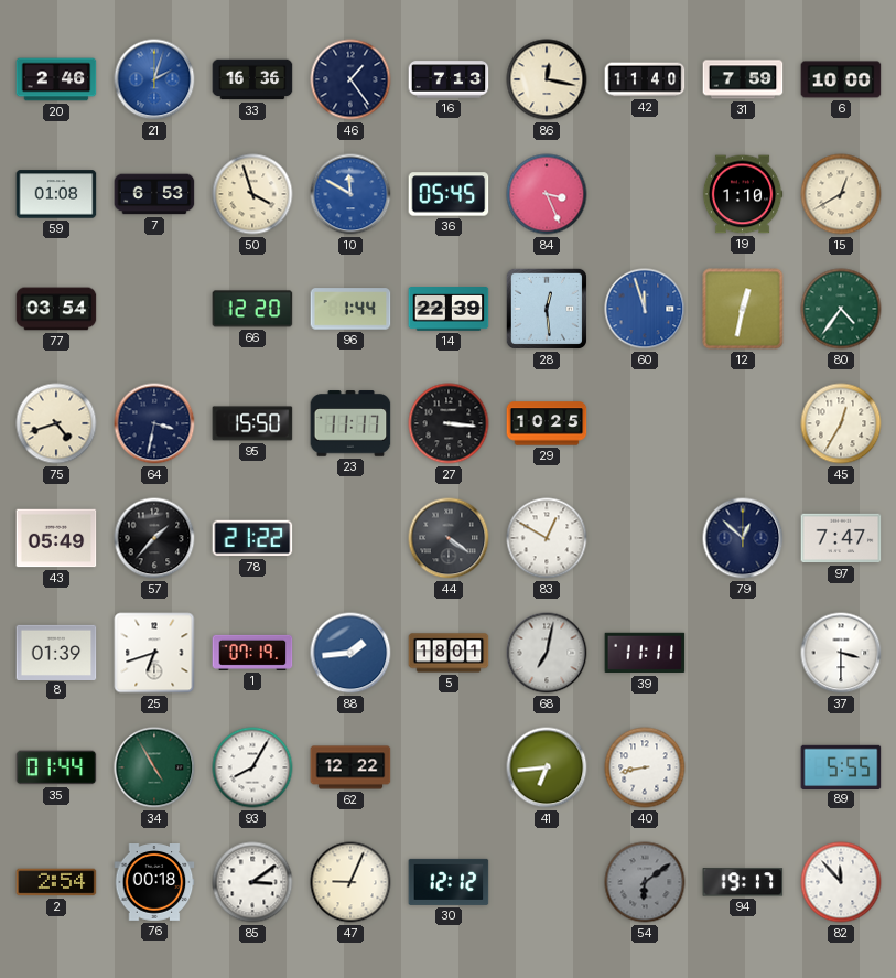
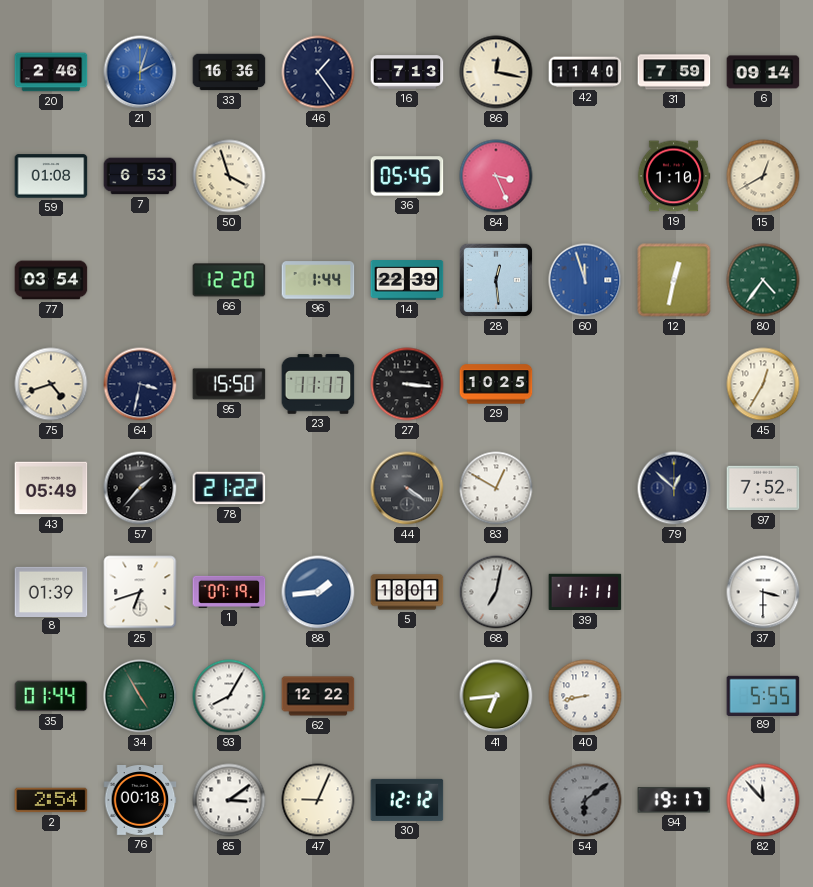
6: 10:00 -> 09:14
10: 11:50 -> none
97: 7:47 -> 7:52
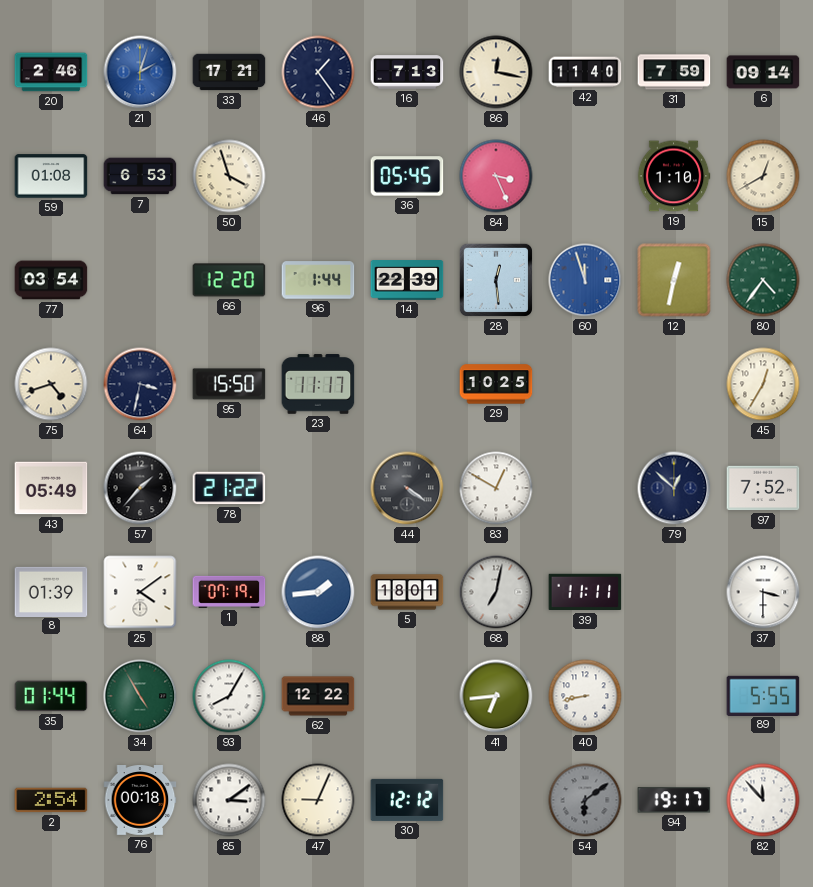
33: 16:36 -> 17:21
27: 3:16 -> none
25: 6:42 -> 4:09
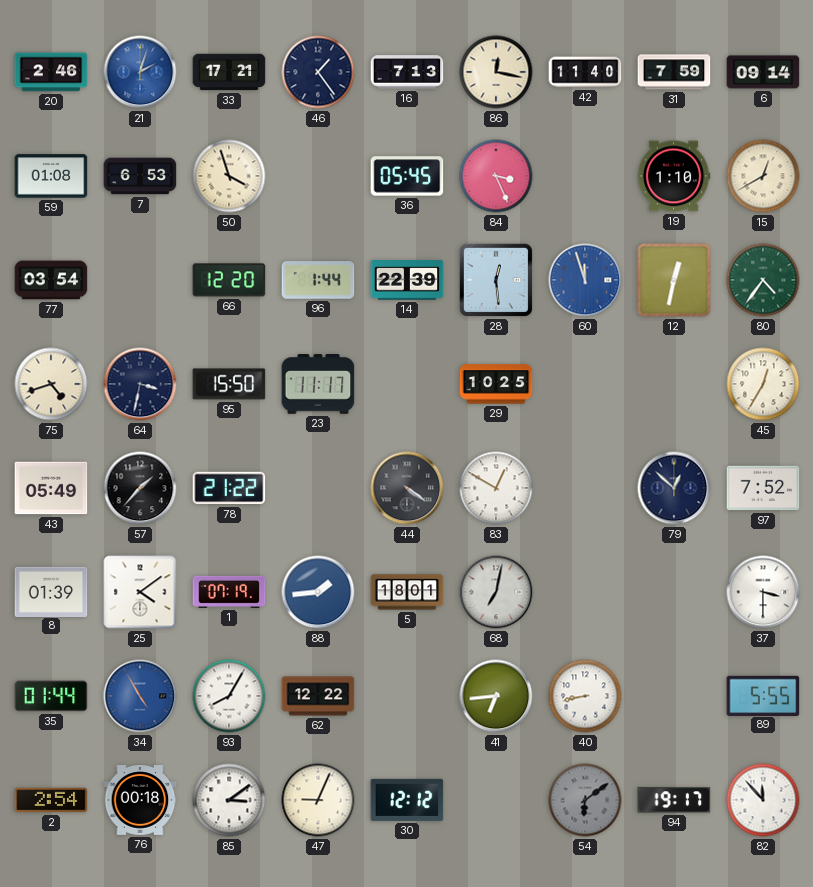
39: 11:11 -> none
34 dial: green -> blue
